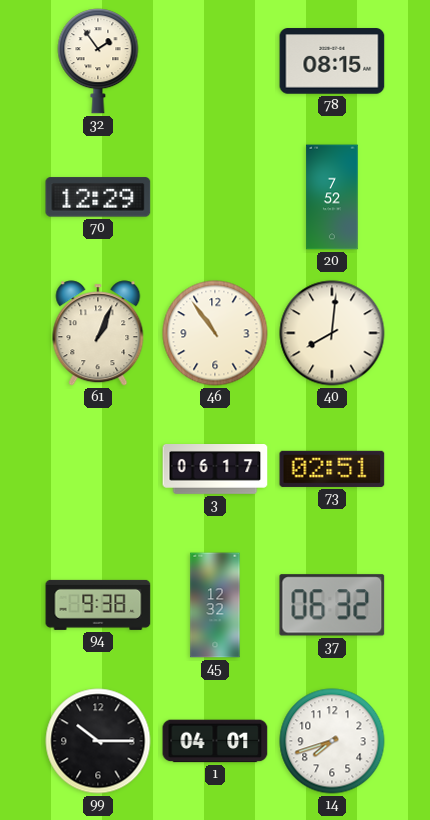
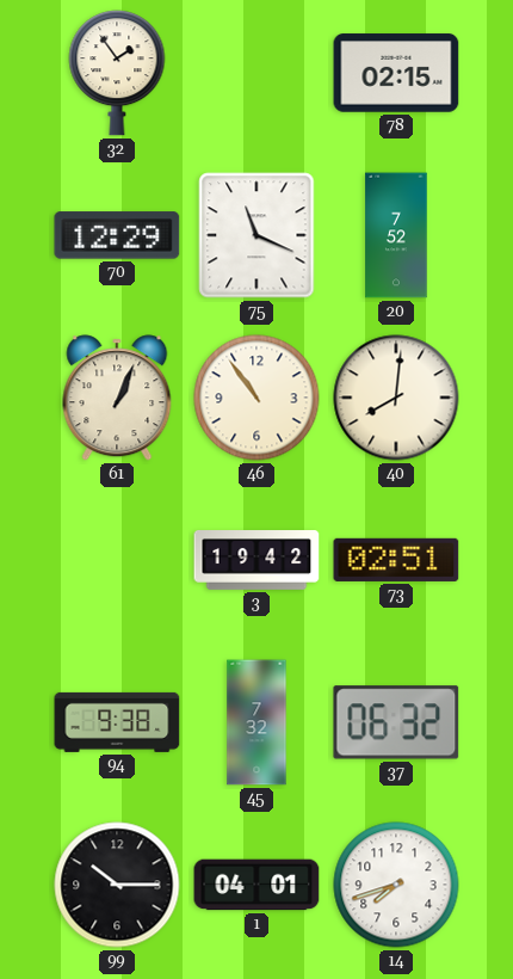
78: 08:15 -> 02:15
75: none -> 11:19
3: 06:17 -> 19:42
45: 12:32 -> 7:32
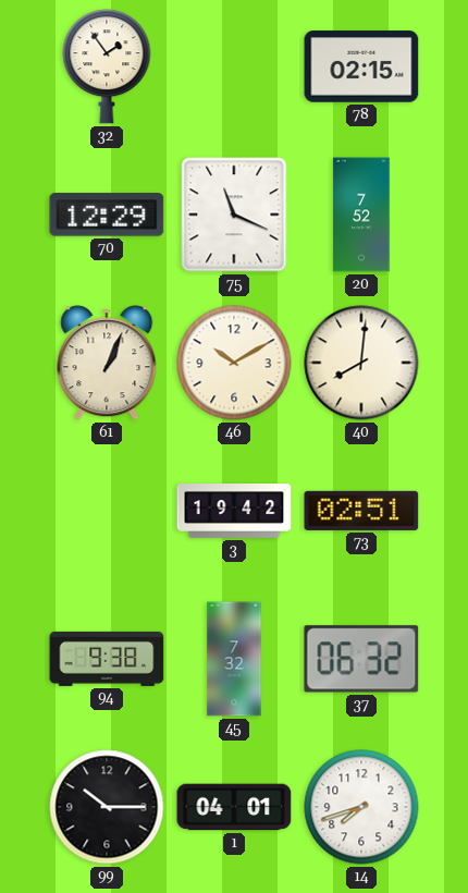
46: 10:54 -> 10:10
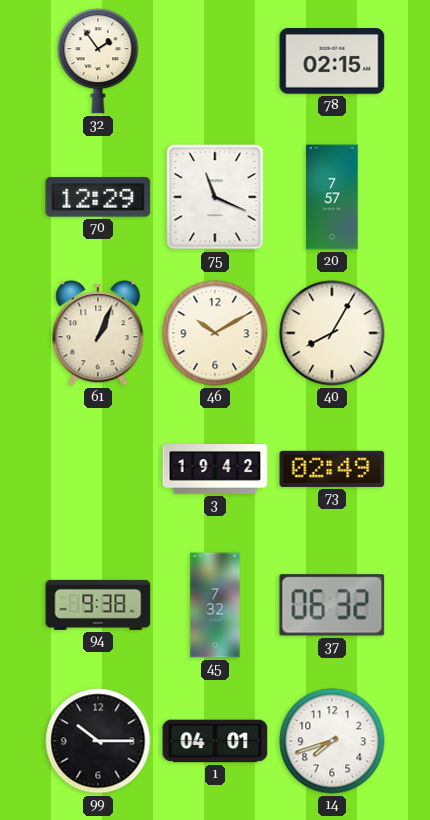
20: 7:52 -> 7:57
40: 8:01 -> 8:05
73: 02:51 -> 02:49
